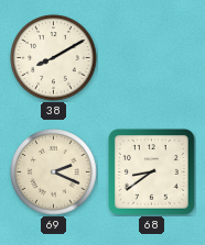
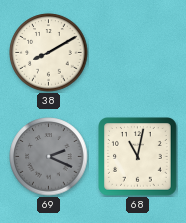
69 dial: cream -> grey
68: 8:39 -> 11:02
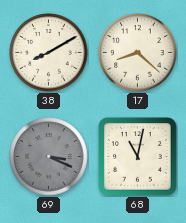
17: none -> 8:22
69: 2:19 -> 3:19
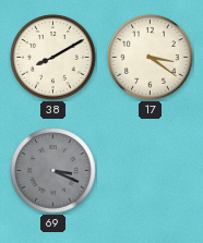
17: 8:22 -> 3:21
68: 11:02 -> none
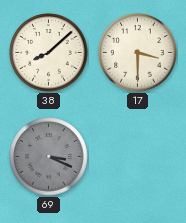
38: 8:10 -> 8:08
17: 3:21 -> 3:30
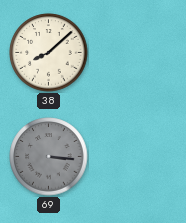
17: 3:30 -> none
69: 3:19 -> 3:16
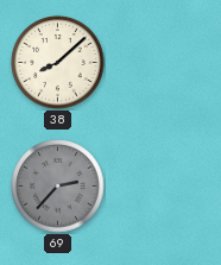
69: 3:16 -> 2:37
